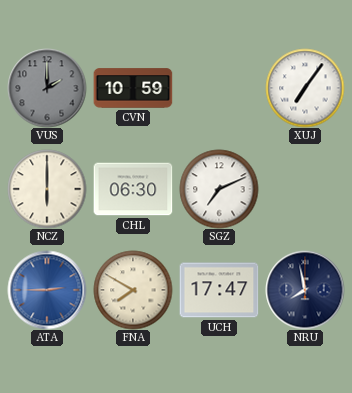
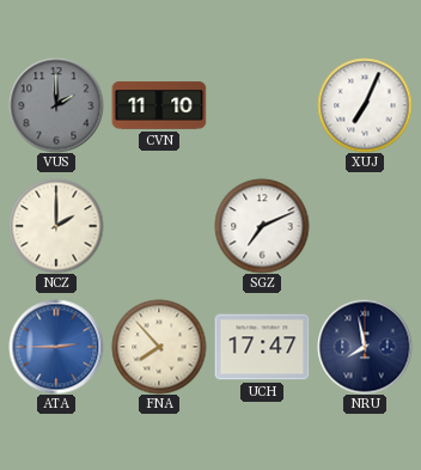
CVN: 10:59 -> 11:10
XUJ: 7:06 -> 7:04
NCZ: 6:00 -> 2:00
CHL: 06:30 -> none
FNA: 7:50 -> 7:53
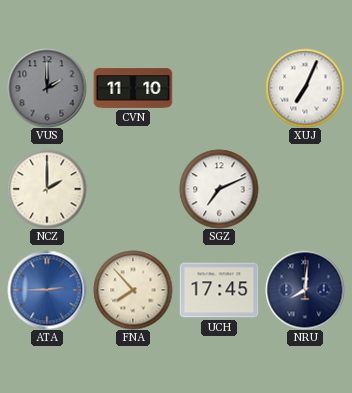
UCH: 17:47 -> 17:45
NRU: 7:58 -> 8:01
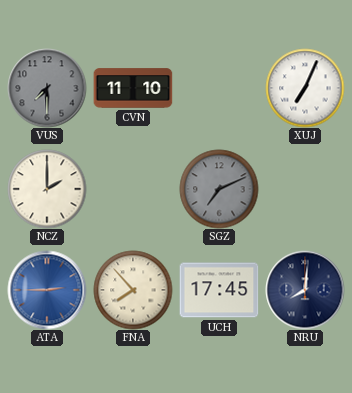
VUS: 2:00 -> 7:30
SGZ dial: white -> grey
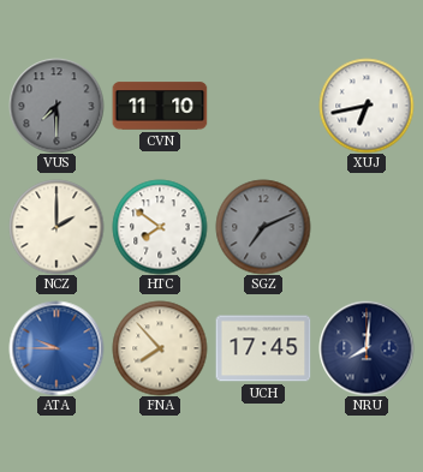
XUJ: 7:04 -> 6:43
HTC: none -> 7:51
ATA: 2:45 -> 9:45
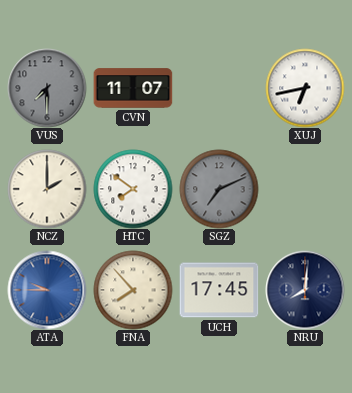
CVN: 11:10 -> 11:07
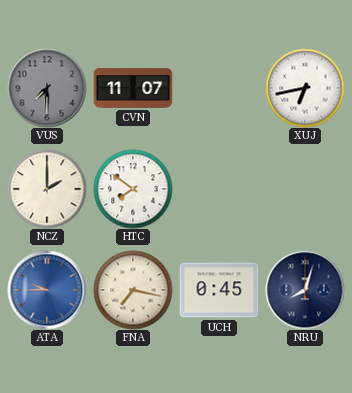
SGZ: 7:11 -> none
FNA: 7:53 -> 7:17
UCH: 17:45 -> 0:45
NRU: 8:01 -> 8:03
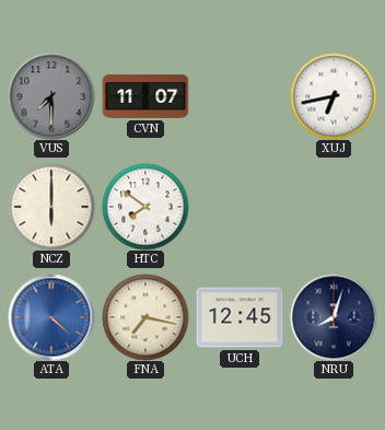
NCZ: 2:00 -> 6:00
ATA: 9:45 -> 4:22
UCH: 0:45 -> 12:45
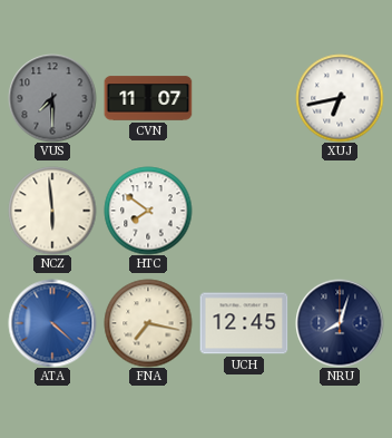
NCZ: 6:00 -> 5:59
